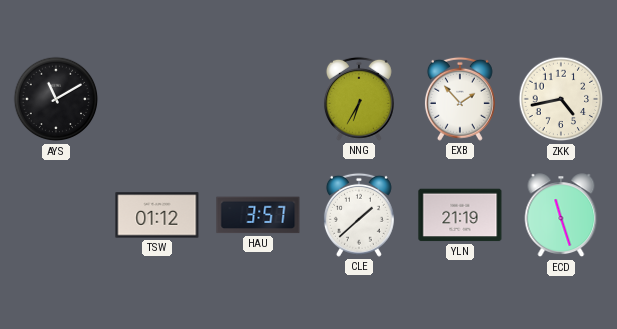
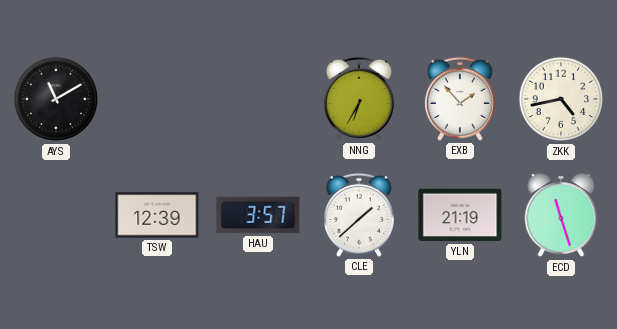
TSW: 01:12 -> 12:39
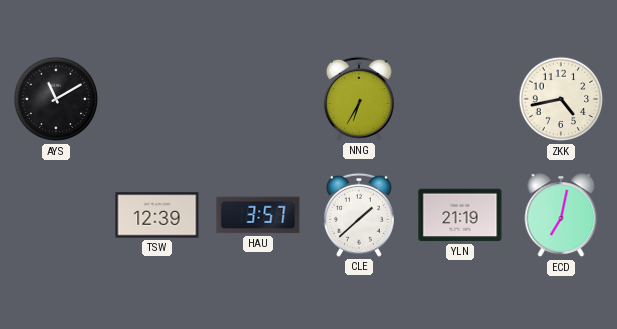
EXB: 1:53 -> none
ECD: 11:27 -> 7:02
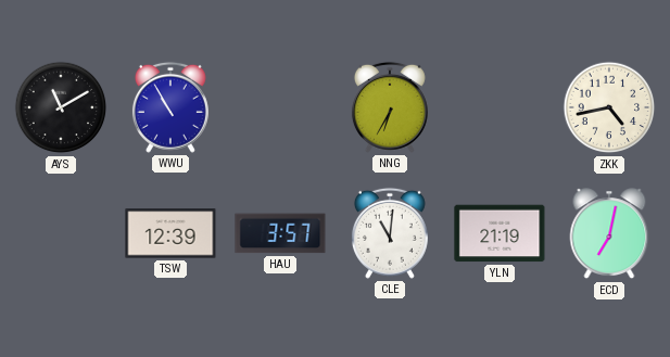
WWU: none -> 10:55
CLE: 1:38 -> 11:01
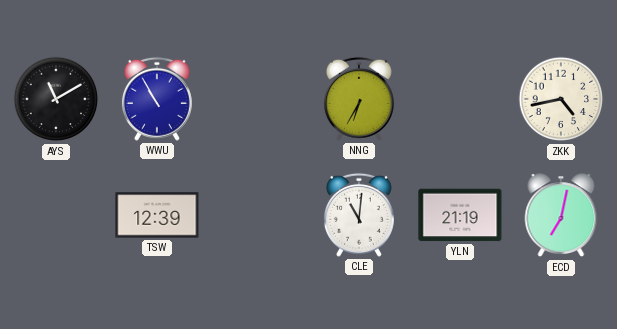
HAU: 3:57 -> none
